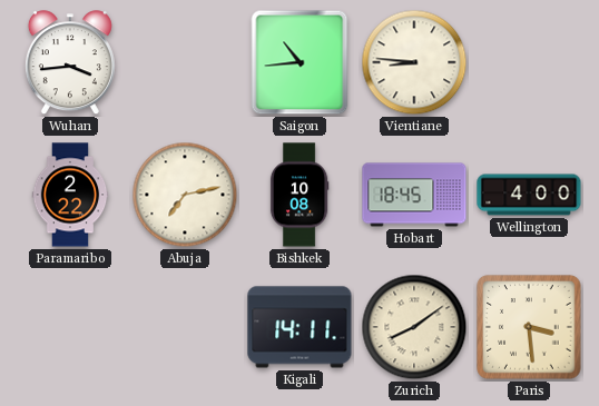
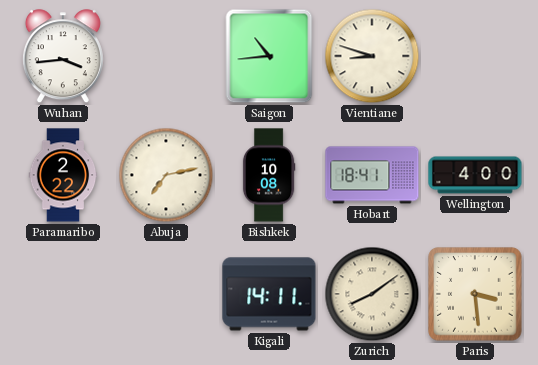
Vientiane: 8:46 -> 8:48
Hobart: 18:45 -> 18:41
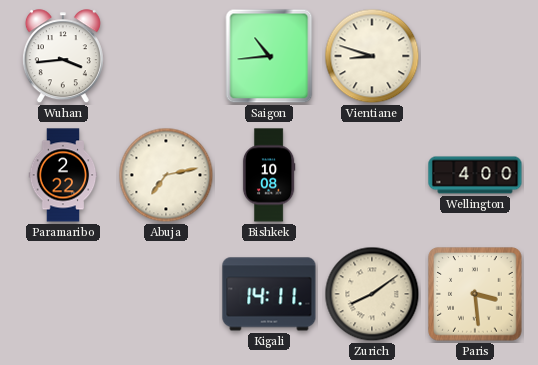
Hobart: 18:41 -> none
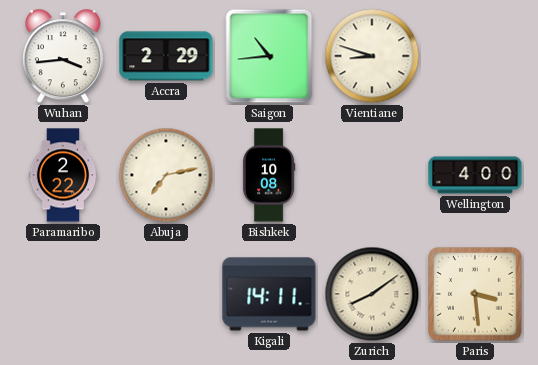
Accra: none -> 2:29
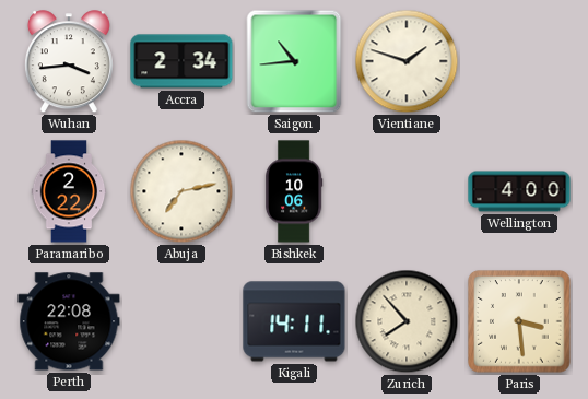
Accra: 2:29 -> 2:34
Vientiane: 8:48 -> 1:48
Bishkek: 10:08 -> 10:06
Perth: none -> 22:08
Zurich: 8:09 -> 7:53
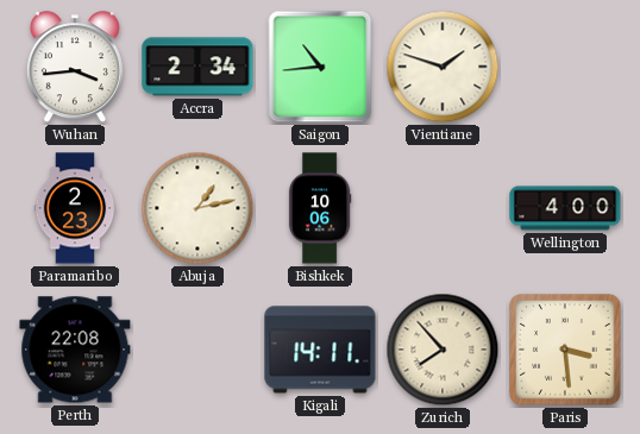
Paramaribo: 2:22 -> 2:23
Abuja: 7:13 -> 1:13
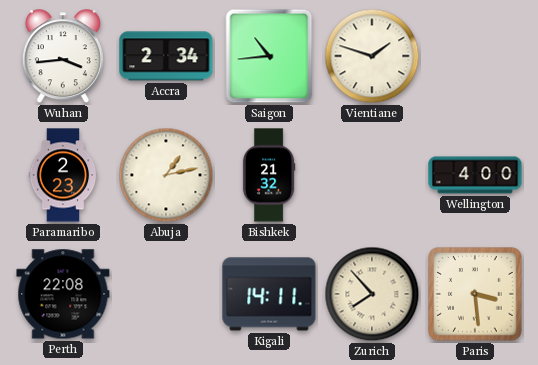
Bishkek: 10:06 -> 21:32
